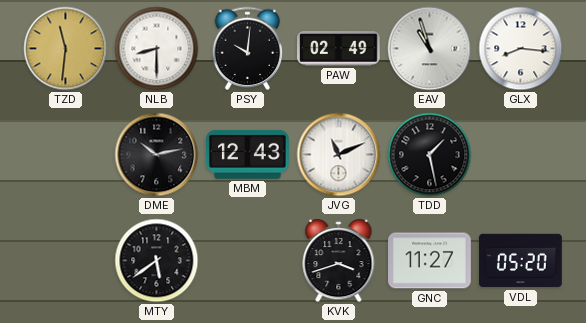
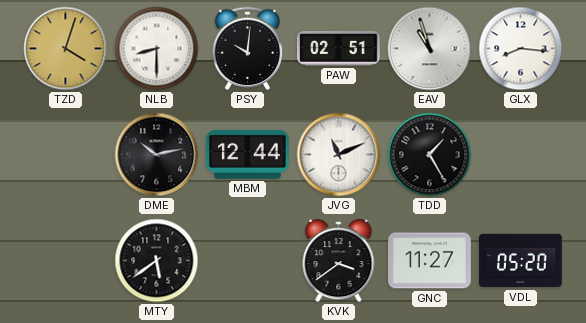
TZD: 11:31 -> 4:03
PAW: 02:49 -> 02:51
MBM: 12:43 -> 12:44
TDD: 1:28 -> 1:25
KVK: 3:42 -> 3:39
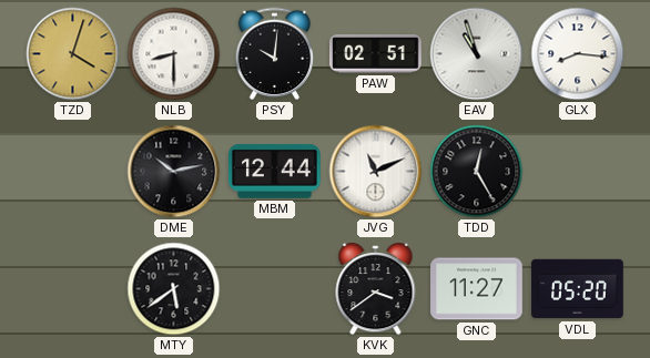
TDD: 1:25 -> 12:25
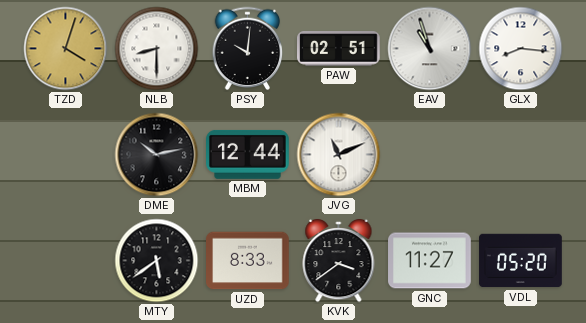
TDD: 12:25 -> none
UZD: none -> 8:33
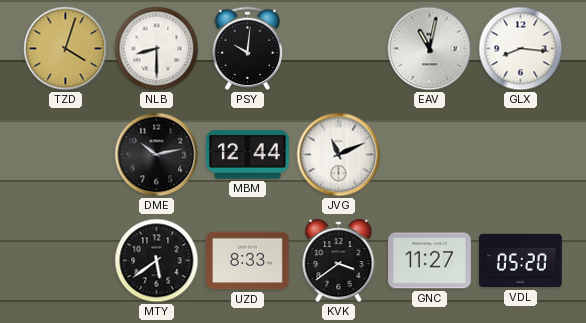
PAW: 02:51 -> none
EAV: 10:57 -> 11:02
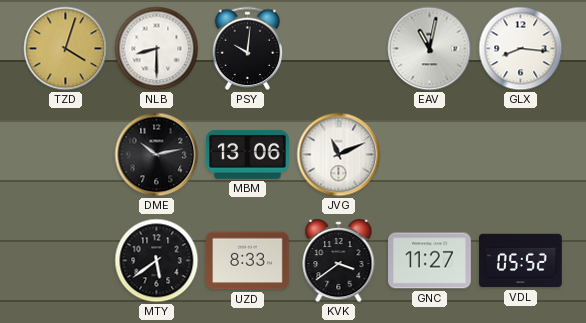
MBM: 12:44 -> 13:06
VDL: 05:20 -> 05:52
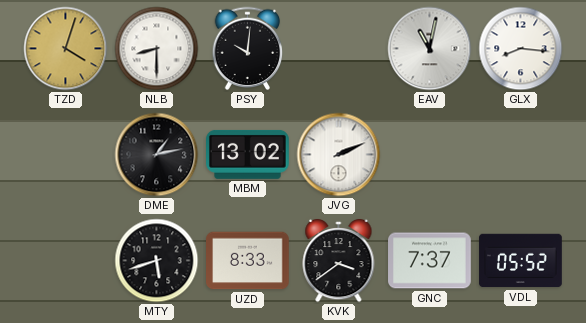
DME: 10:13 -> 1:13
MBM: 13:06 -> 13:02
JVG: 11:11 -> 2:11
MTY: 5:39 -> 5:42
GNC: 11:27 -> 7:37
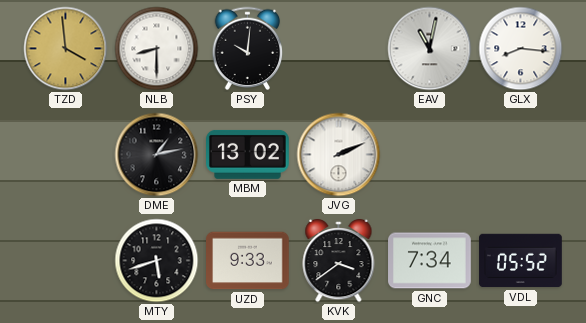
TZD: 4:03 -> 3:59
UZD: 8:33 -> 9:33
GNC: 7:37 -> 7:34
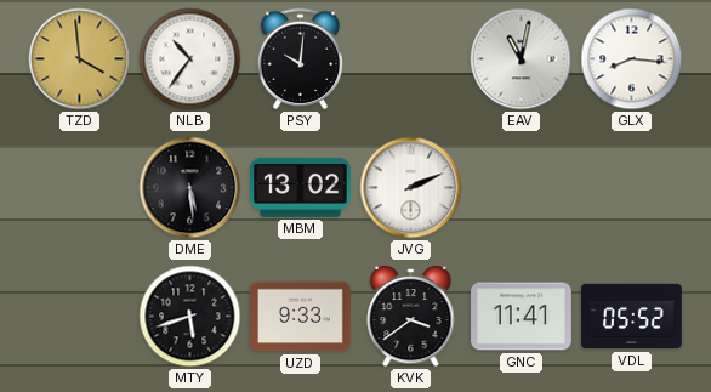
NLB: 8:30 -> 10:36
DME: 1:13 -> 5:29
GNC: 7:34 -> 11:41
